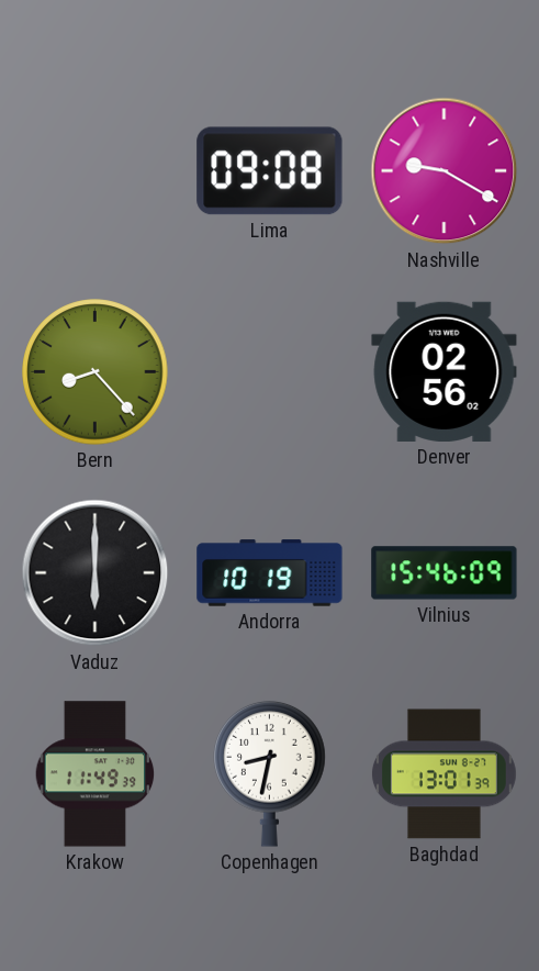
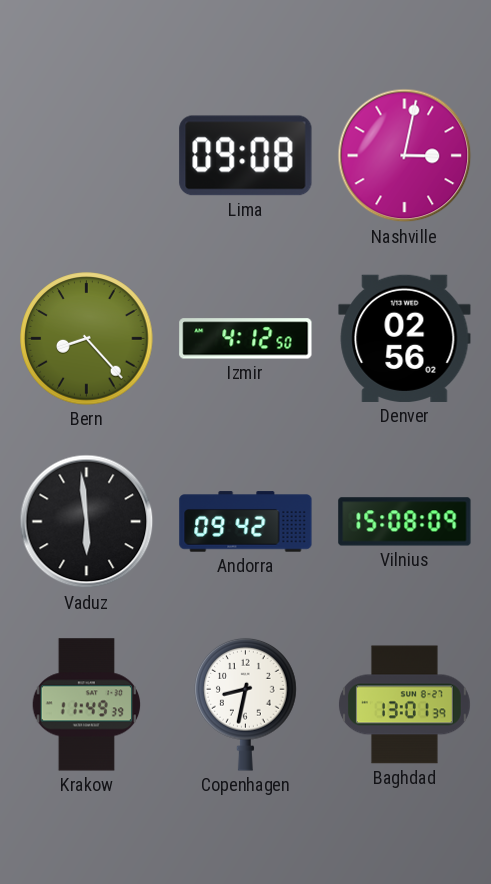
Nashville: 9:20 -> 3:02
Izmir: none -> 4:12
Vaduz: 6:00 -> 5:59
Andorra: 10:19 -> 09:42
Vilnius: 15:46 -> 15:08
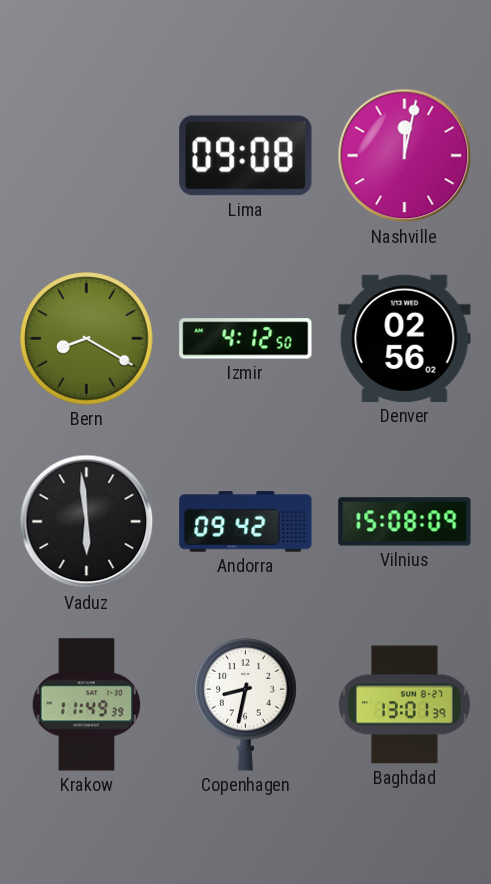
Nashville: 3:02 -> 12:02
Bern: 8:23 -> 8:20
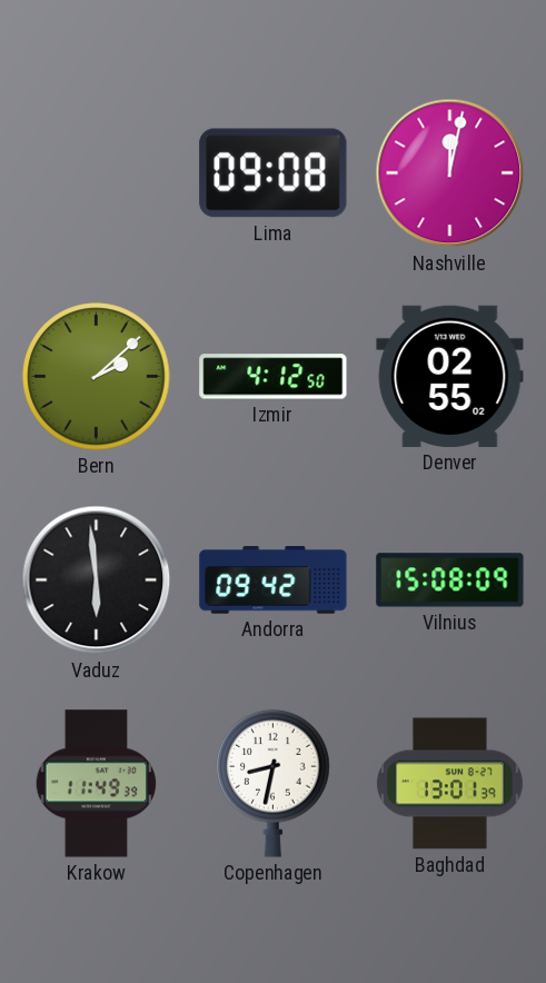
Bern: 8:20 -> 2:08
Denver: 02:56 -> 02:55
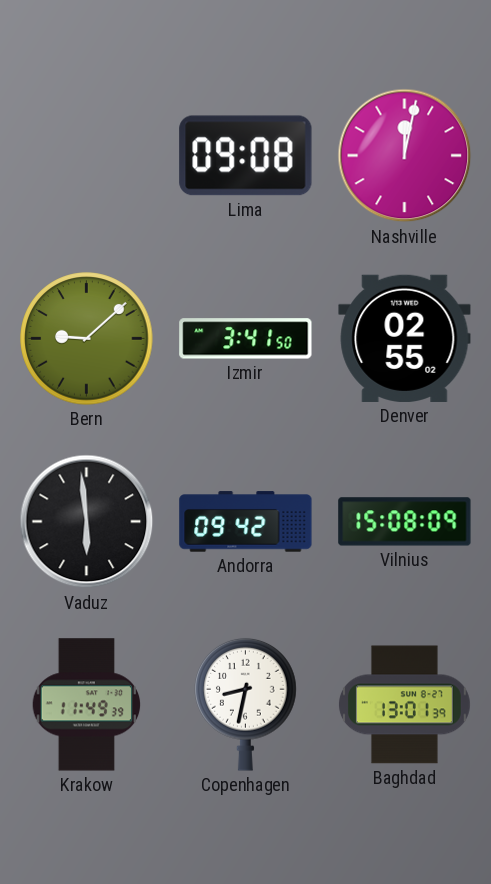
Bern: 2:08 -> 9:08
Izmir: 4:12 -> 3:41
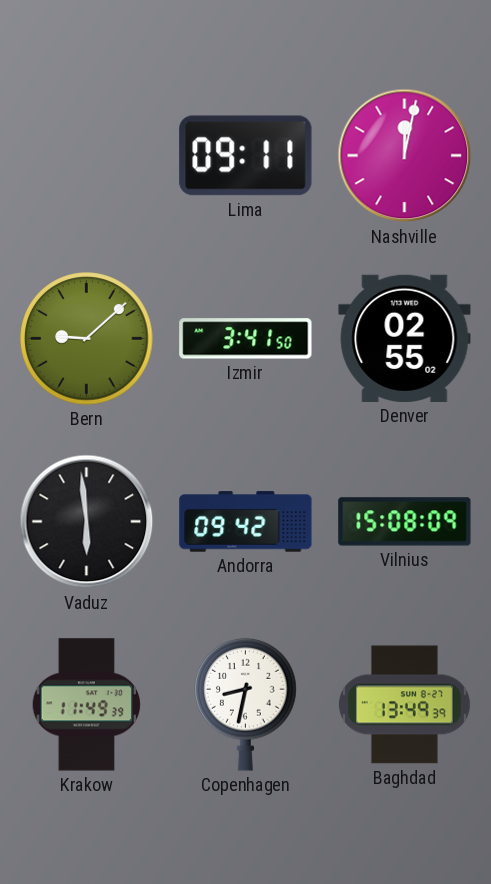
Lima: 09:08 -> 09:11
Baghdad: 13:01 -> 13:49
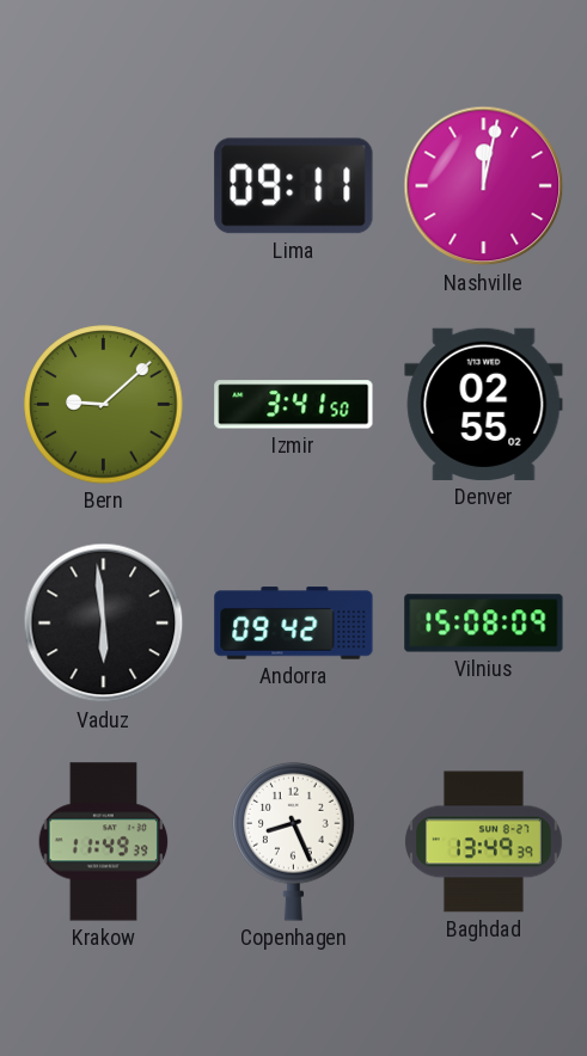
Copenhagen: 8:32 -> 8:26
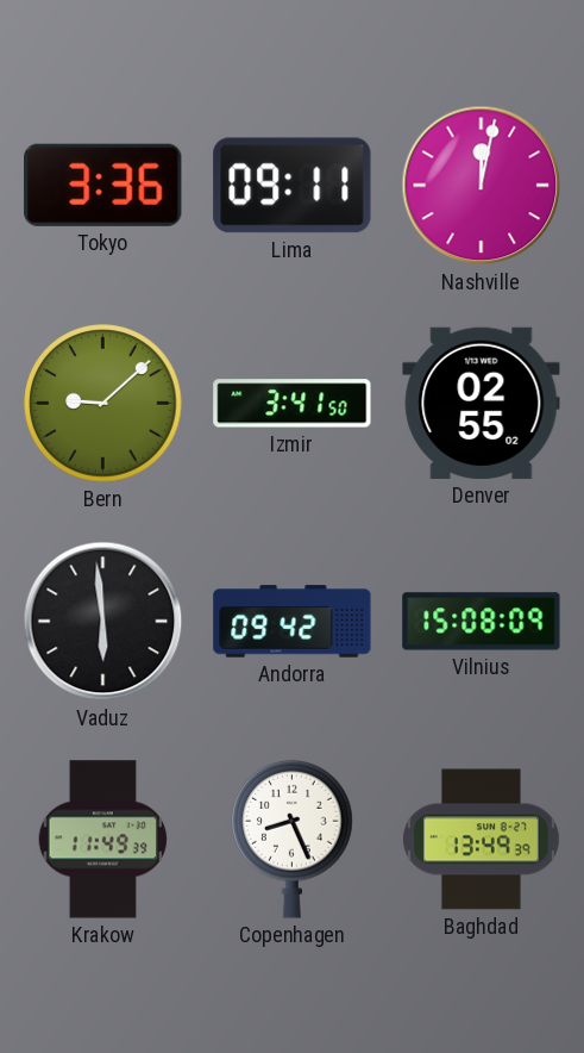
Tokyo: none -> 3:36
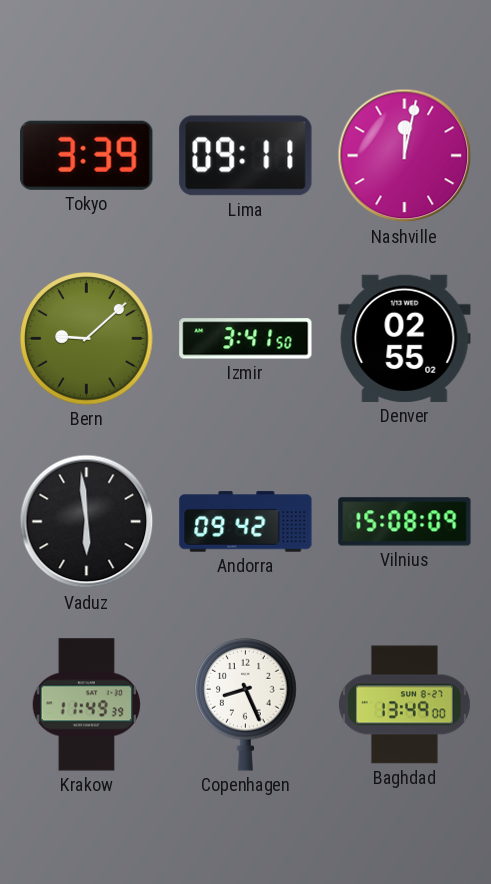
Tokyo: 3:36 -> 3:39
Baghdad: 13:49:39 -> 13:49:00
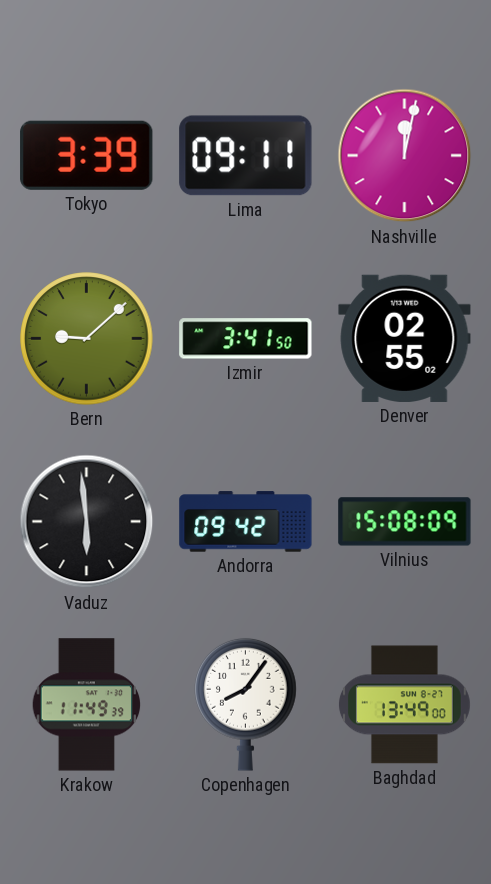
Copenhagen: 8:26 -> 8:06
